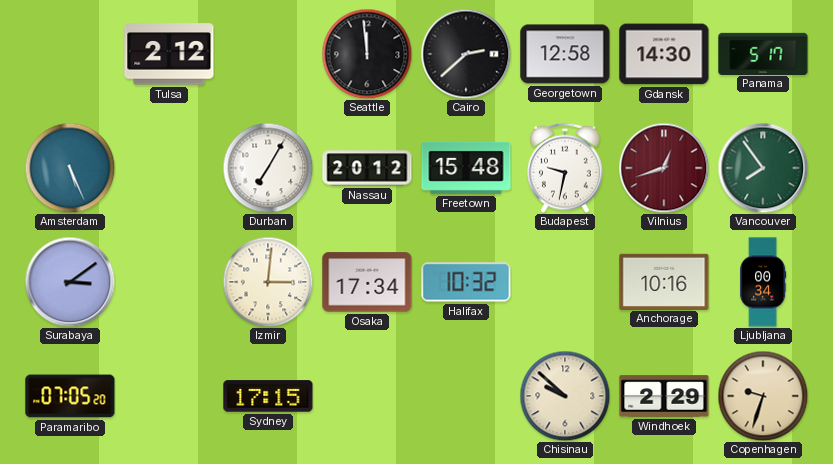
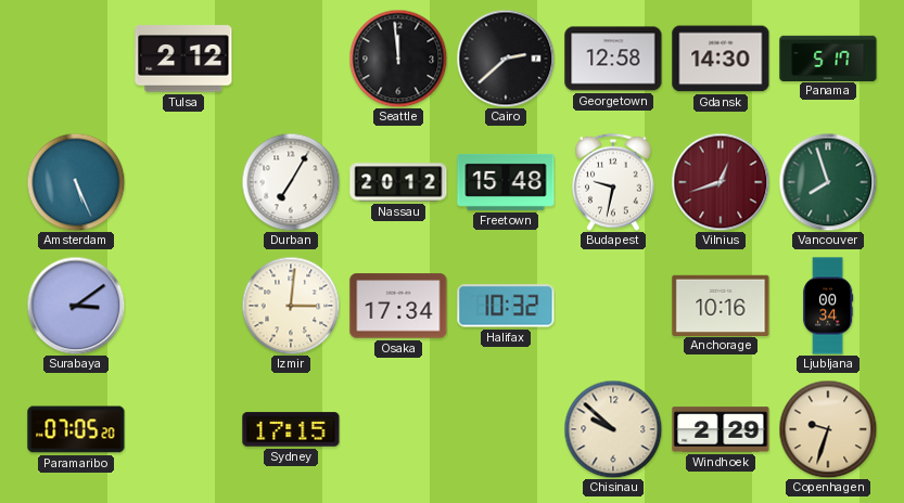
Vancouver: 7:54 -> 7:57
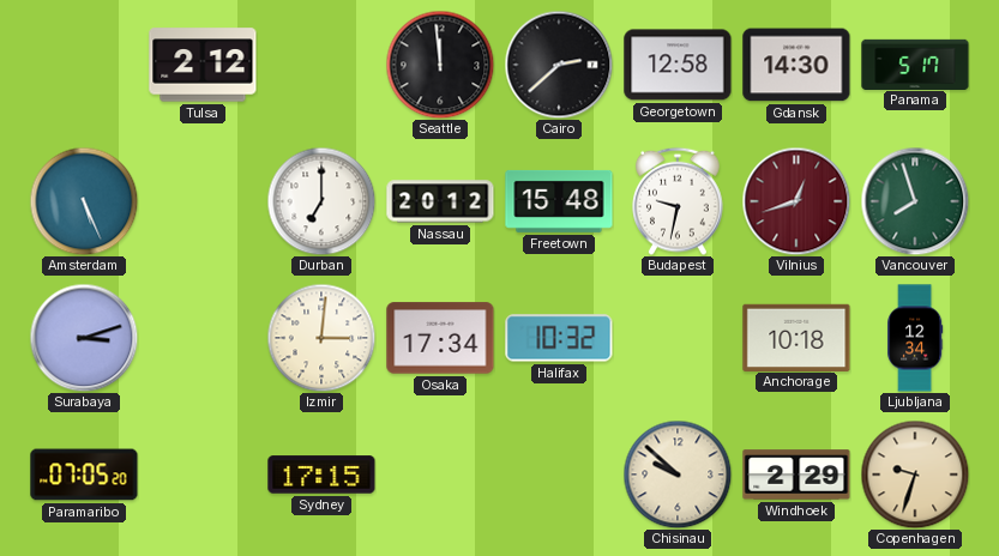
Durban: 7:05 -> 7:00
Surabaya: 3:09 -> 3:12
Anchorage: 10:16 -> 10:18
Ljubljana: 00:34 -> 12:34
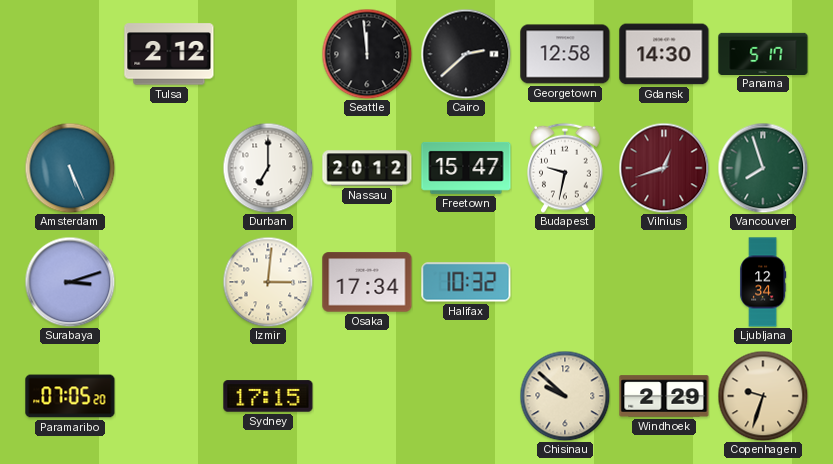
Freetown: 15:48 -> 15:47
Anchorage: 10:18 -> none
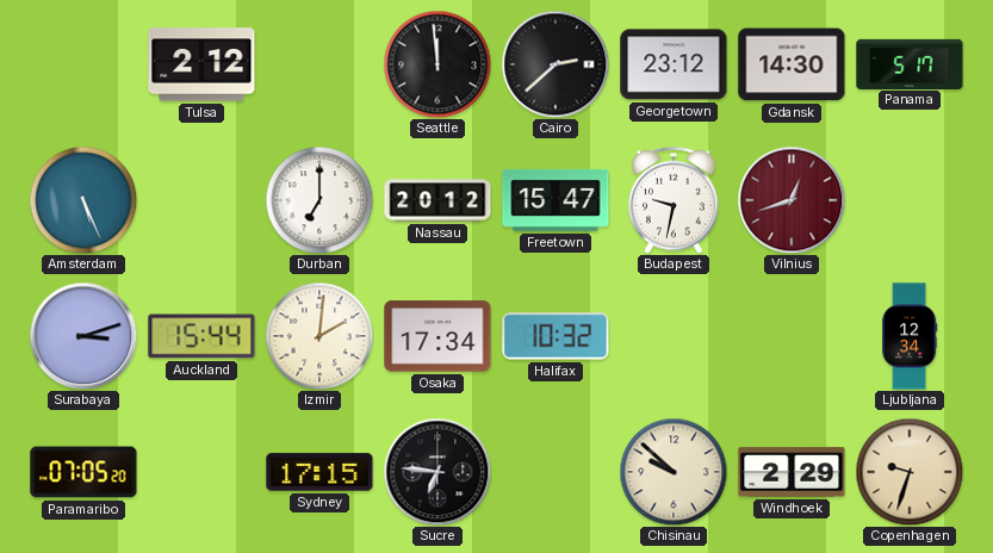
Georgetown: 12:58 -> 23:12
Vancouver: 7:57 -> none
Auckland: none -> 15:44
Izmir: 3:01 -> 2:01
Sucre: none -> 6:46
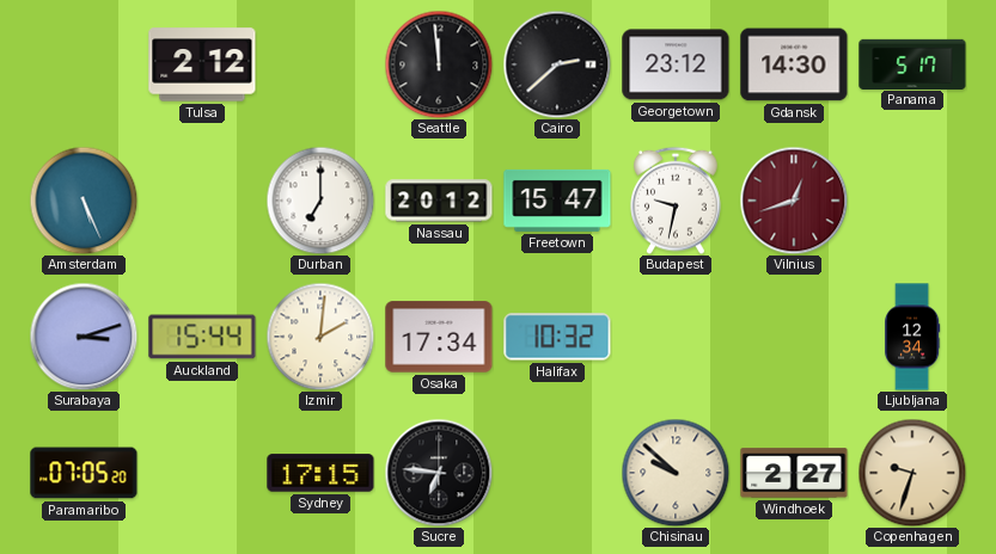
Windhoek: 2:29 -> 2:27
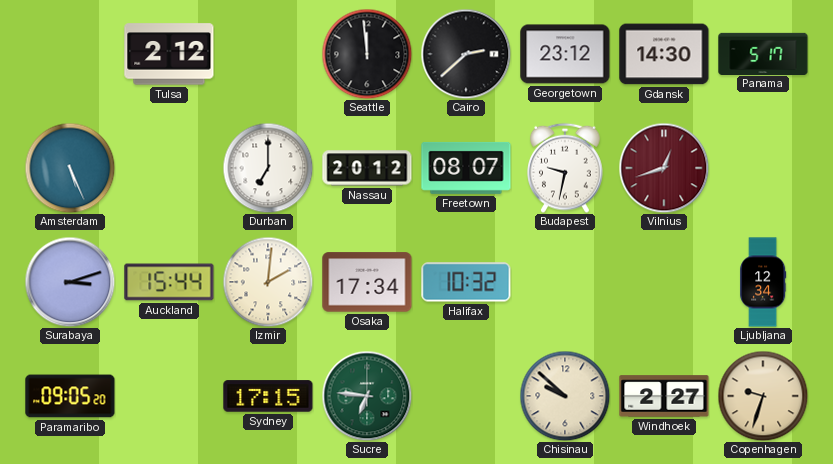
Freetown: 15:47 -> 08:07
Paramaribo: 07:05 -> 09:05
Sucre dial: black -> green
